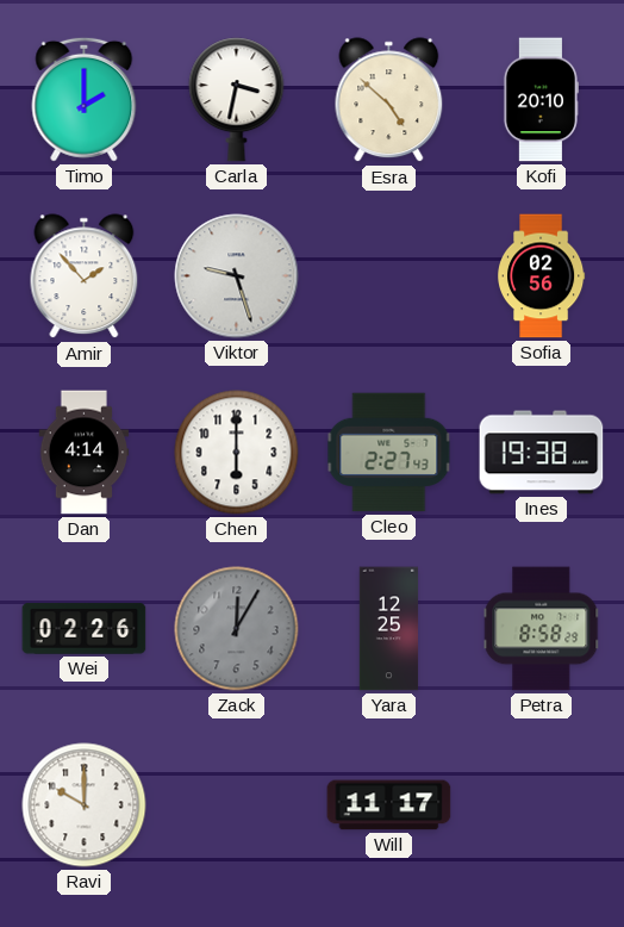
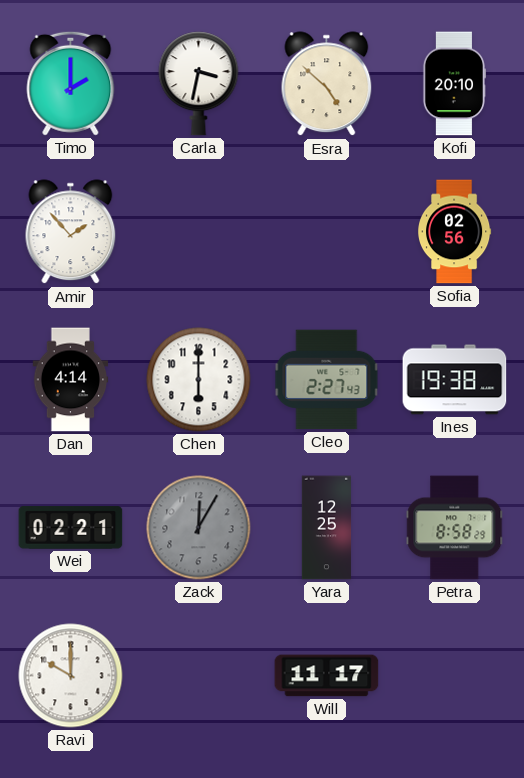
Viktor: 9:27 -> none
Wei: 02:26 -> 02:21
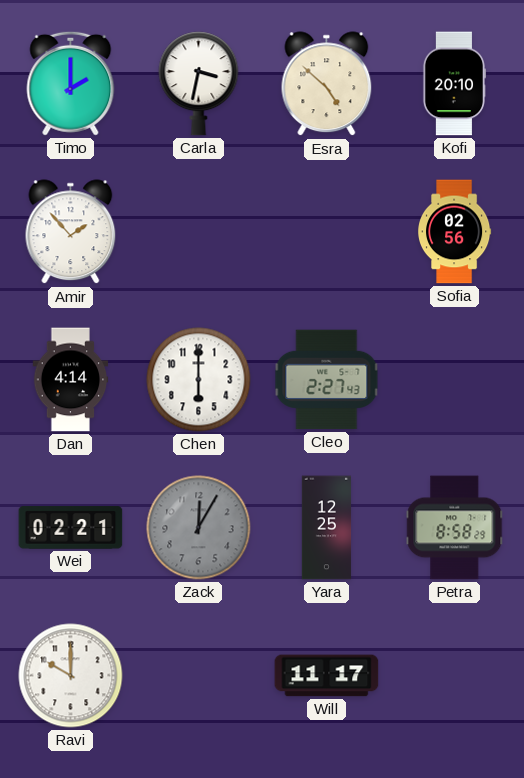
Ines: 19:38 -> none
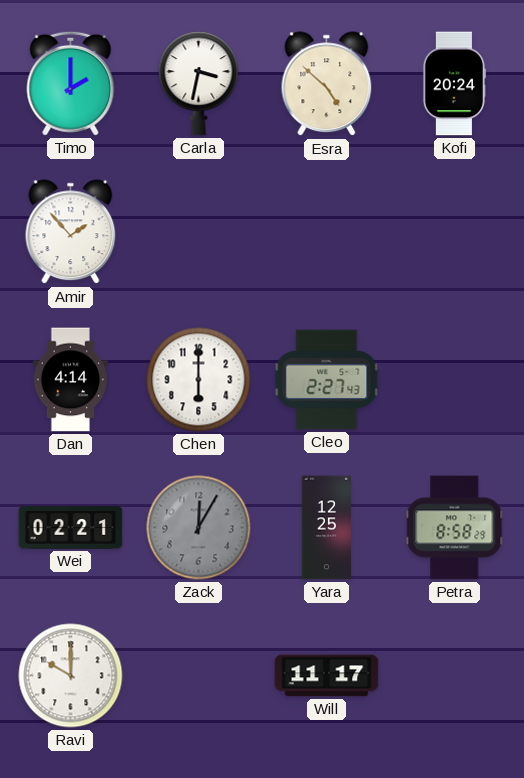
Kofi: 20:10 -> 20:24
Sofia: 02:56 -> none
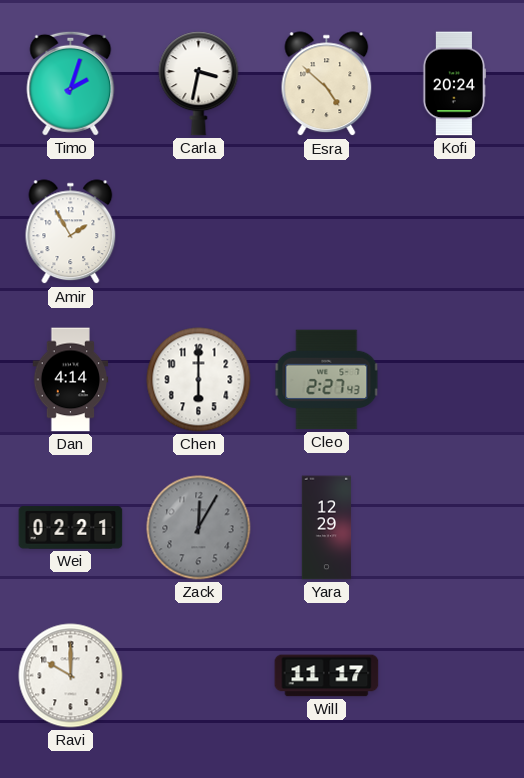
Timo: 2:00 -> 2:03
Amir: 1:53 -> 1:55
Yara: 12:25 -> 12:29
Petra: 8:58 -> none
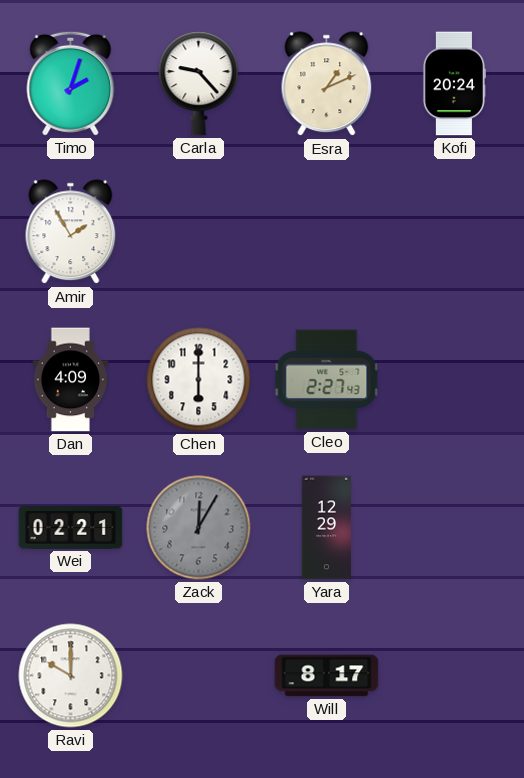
Carla: 3:32 -> 9:23
Esra: 4:52 -> 1:11
Dan: 4:14 -> 4:09
Will: 11:17 -> 8:17
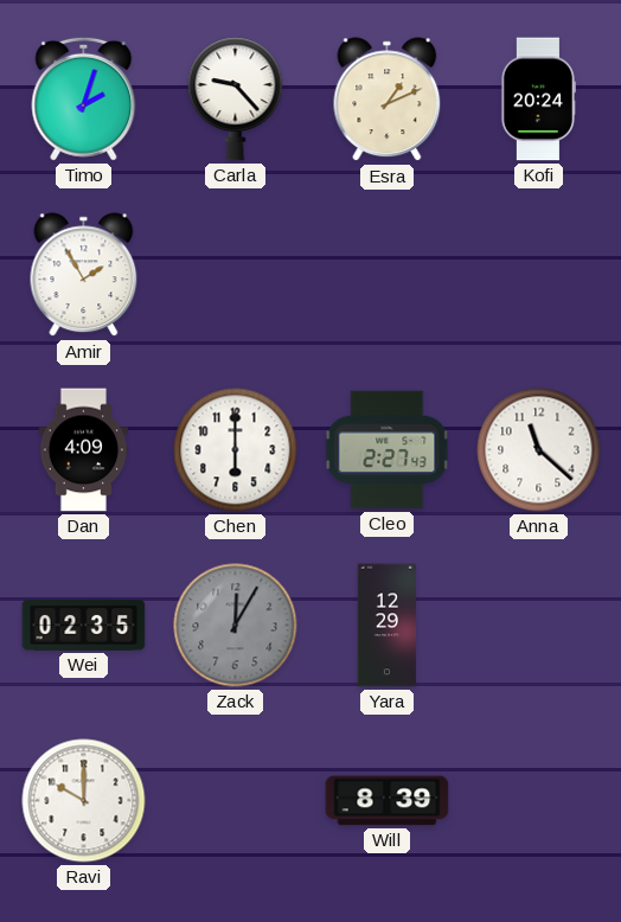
Anna: none -> 11:22
Wei: 02:21 -> 02:35
Will: 8:17 -> 8:39
